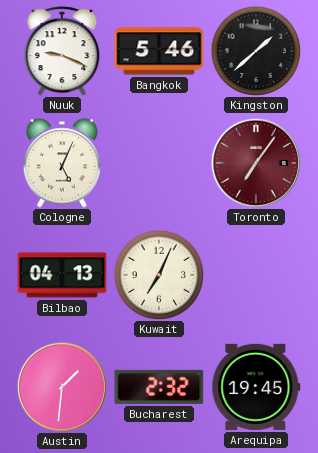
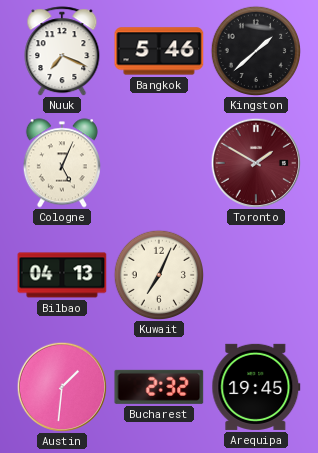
Nuuk: 9:19 -> 7:19
Toronto: 7:06 -> 1:50
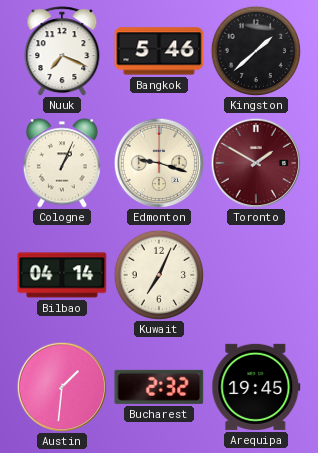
Cologne: 5:04 -> 1:04
Edmonton: none -> 9:18
Bilbao: 04:13 -> 04:14
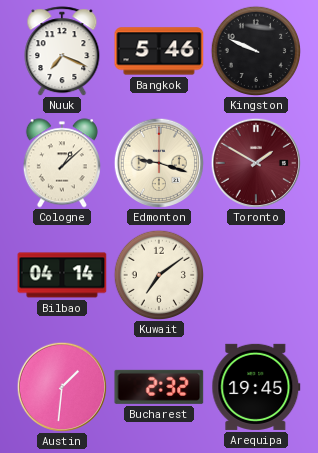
Kingston: 1:38 -> 9:49
Cologne: 1:04 -> 1:08
Kuwait: 7:04 -> 7:09
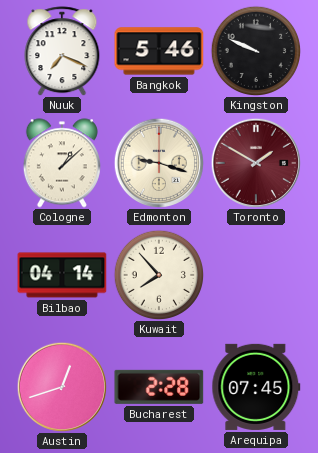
Kuwait: 7:09 -> 7:53
Austin: 1:31 -> 12:42
Bucharest: 2:32 -> 2:28
Arequipa: 19:45 -> 07:45
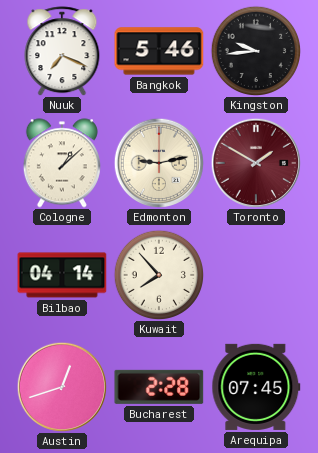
Kingston: 9:49 -> 9:44
Edmonton: 9:18 -> 9:13
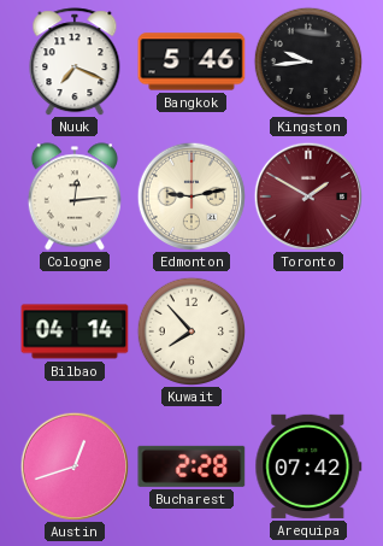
Cologne: 1:08 -> 12:14
Arequipa: 07:45 -> 07:42
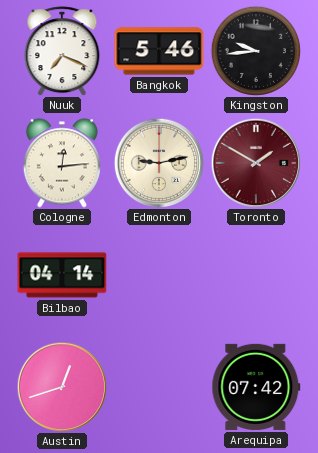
Kuwait: 7:53 -> none
Bucharest: 2:28 -> none
